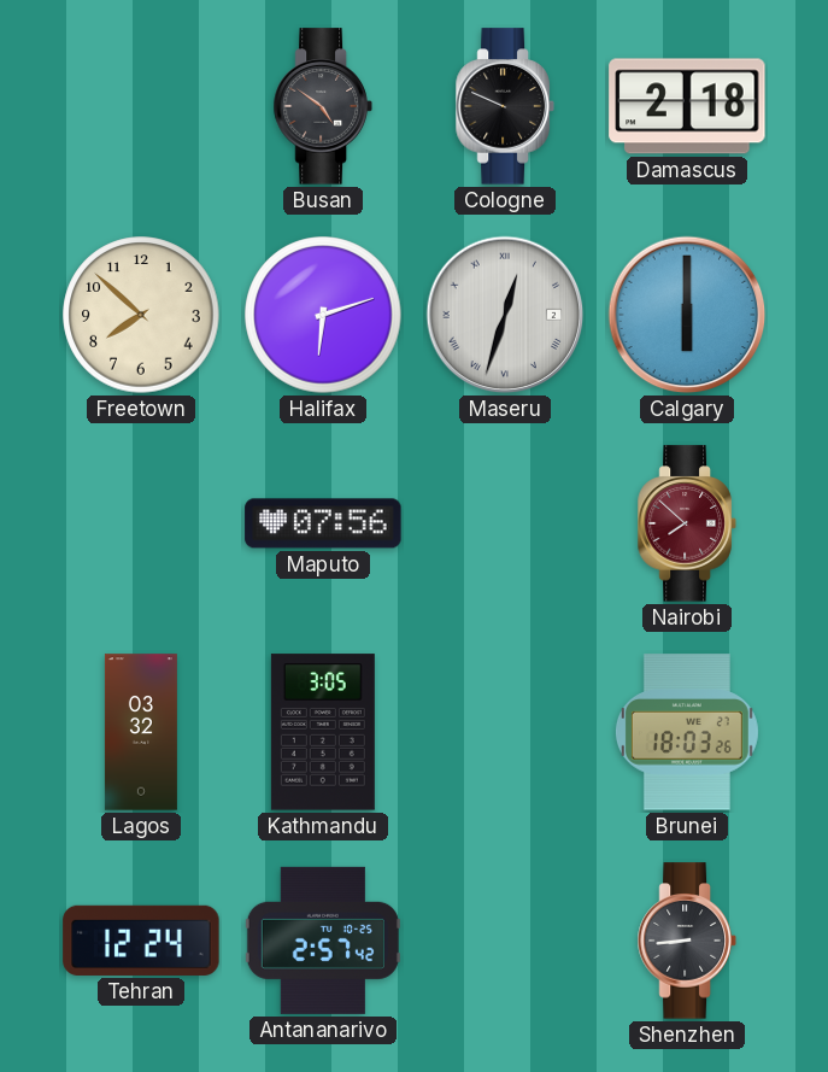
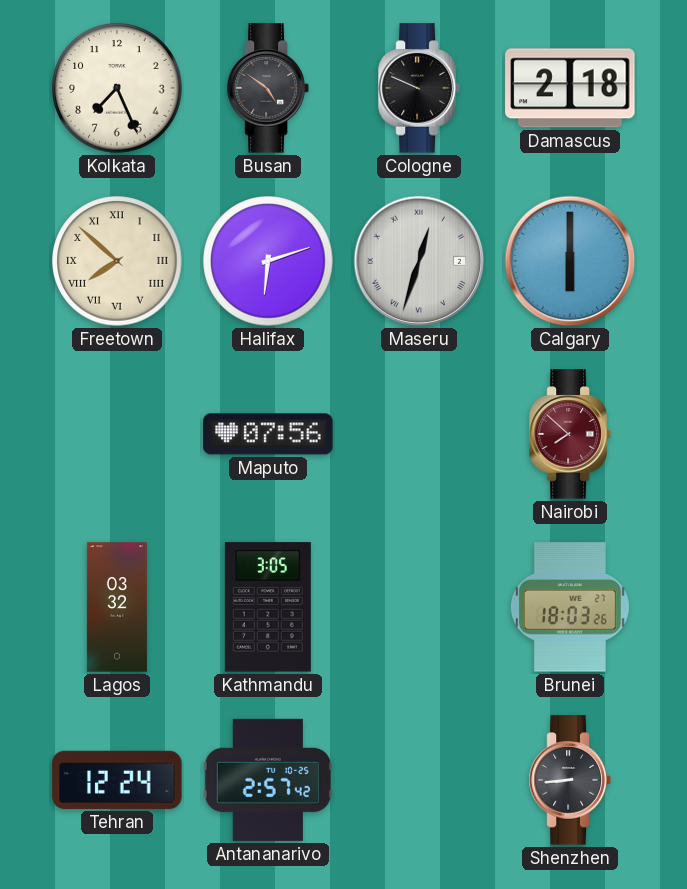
Kolkata: none -> 7:26
Freetown numerals: Arabic -> Roman
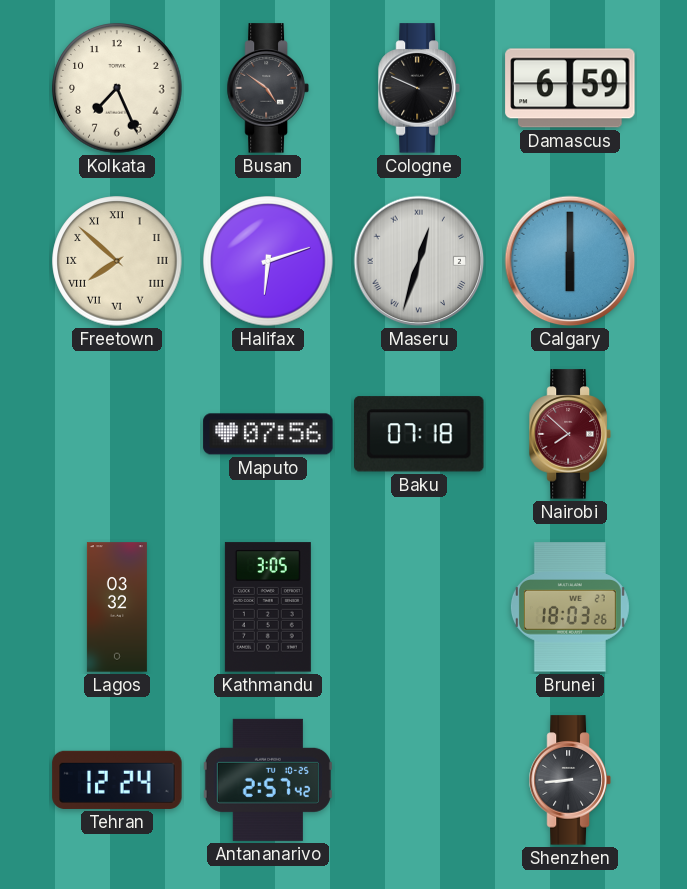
Damascus: 2:18 -> 6:59
Baku: none -> 07:18
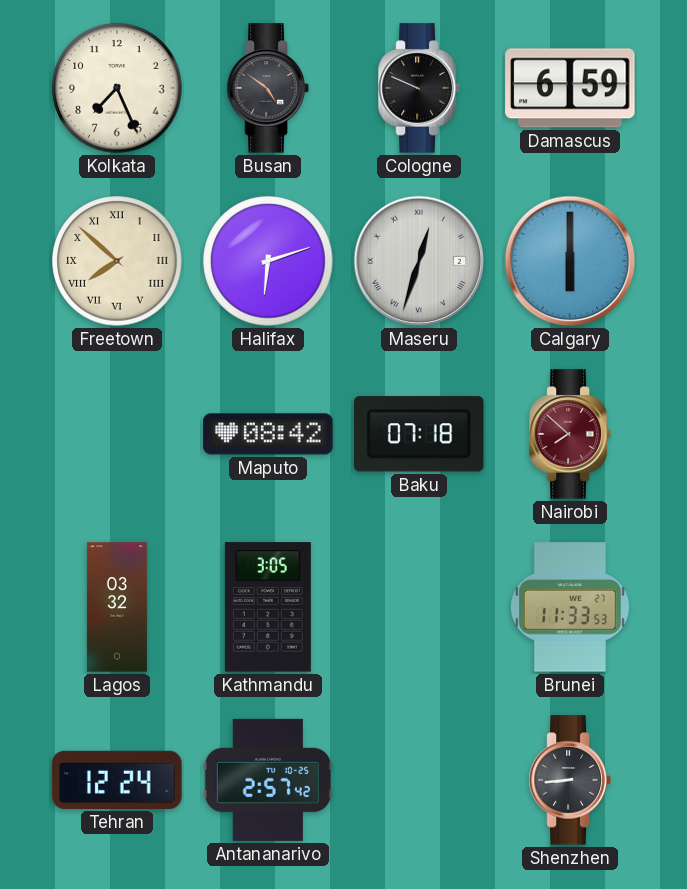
Maputo: 07:56 -> 08:42
Brunei: 18:03 -> 11:33
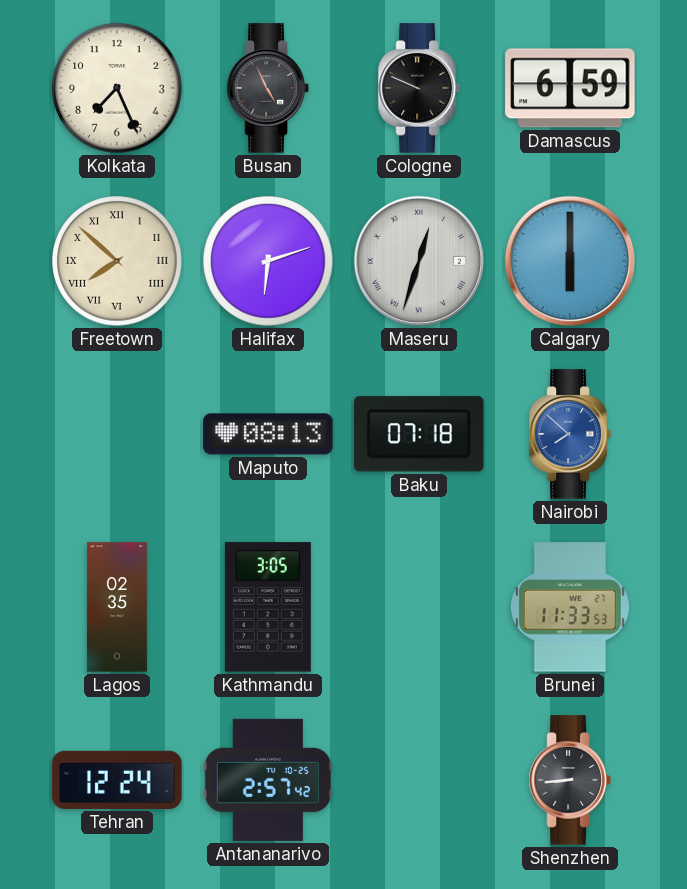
Busan: 4:51 -> 4:56
Maputo: 08:42 -> 08:13
Nairobi dial: burgundy -> blue
Lagos: 03:32 -> 02:35
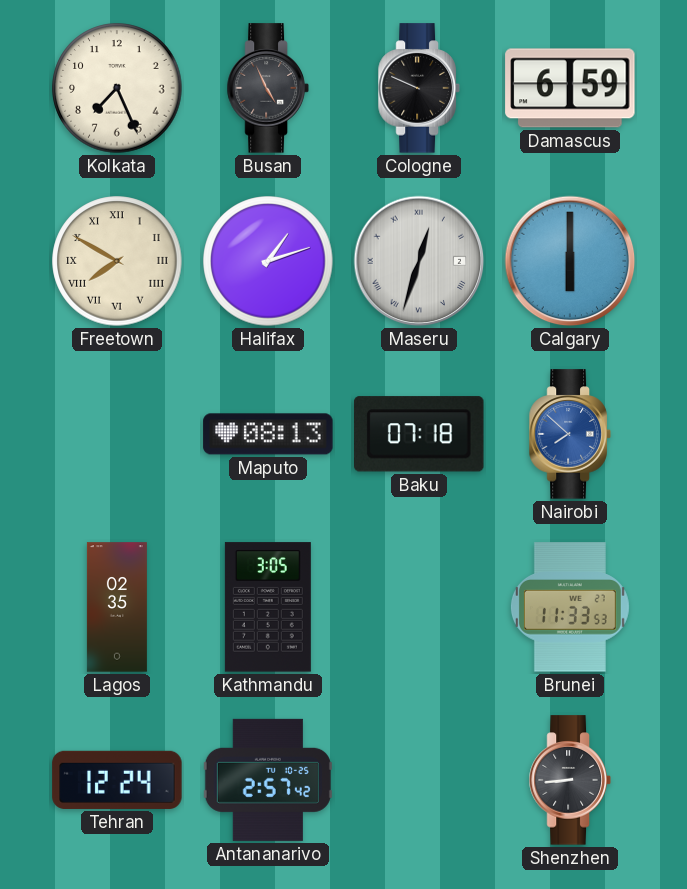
Freetown: 7:52 -> 7:50
Halifax: 6:12 -> 1:12
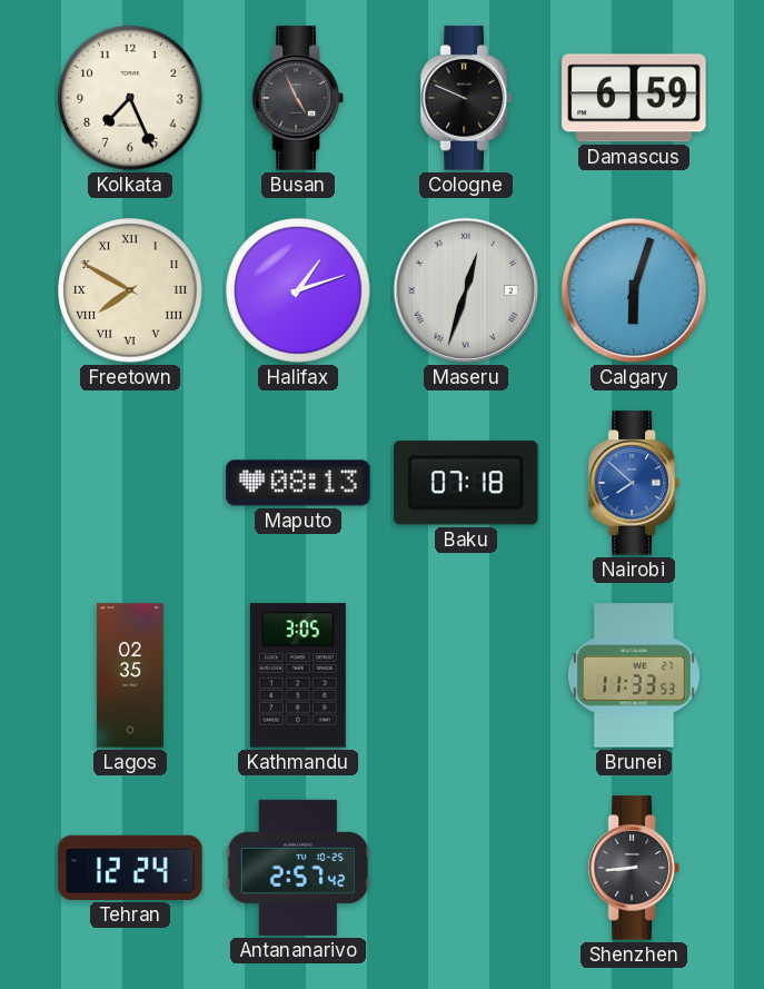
Calgary: 6:00 -> 6:03
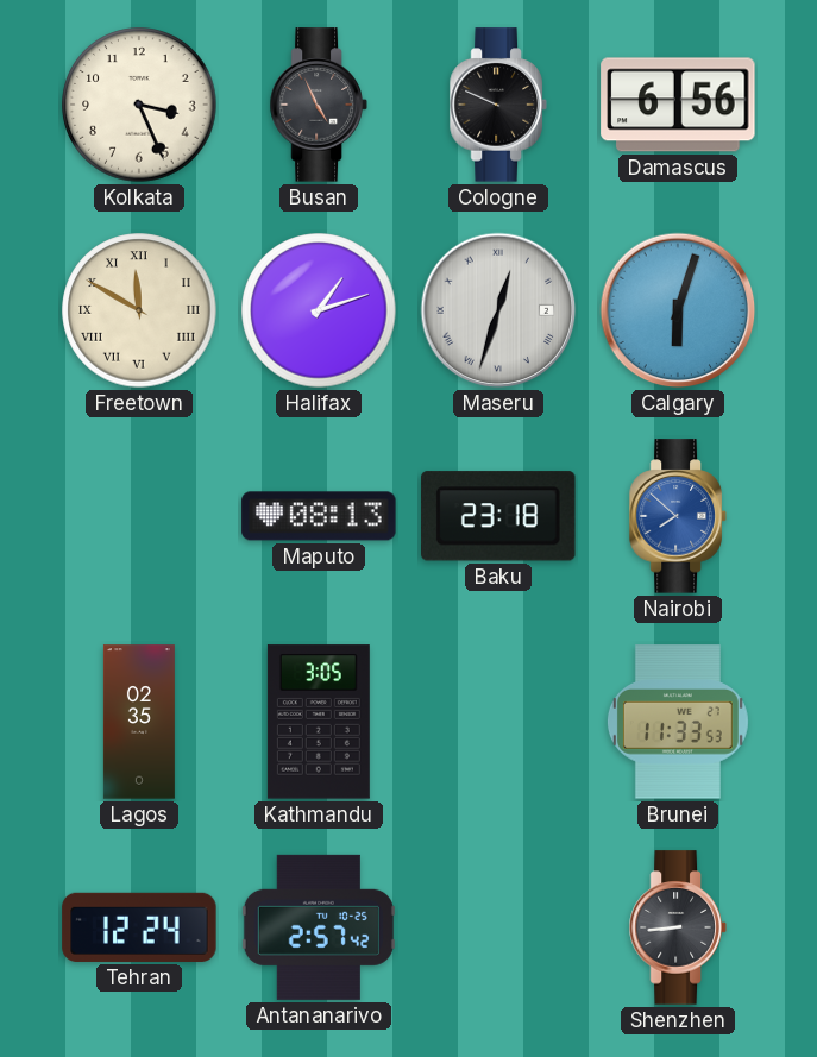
Kolkata: 7:26 -> 3:26
Damascus: 6:59 -> 6:56
Freetown: 7:50 -> 11:50
Baku: 07:18 -> 23:18
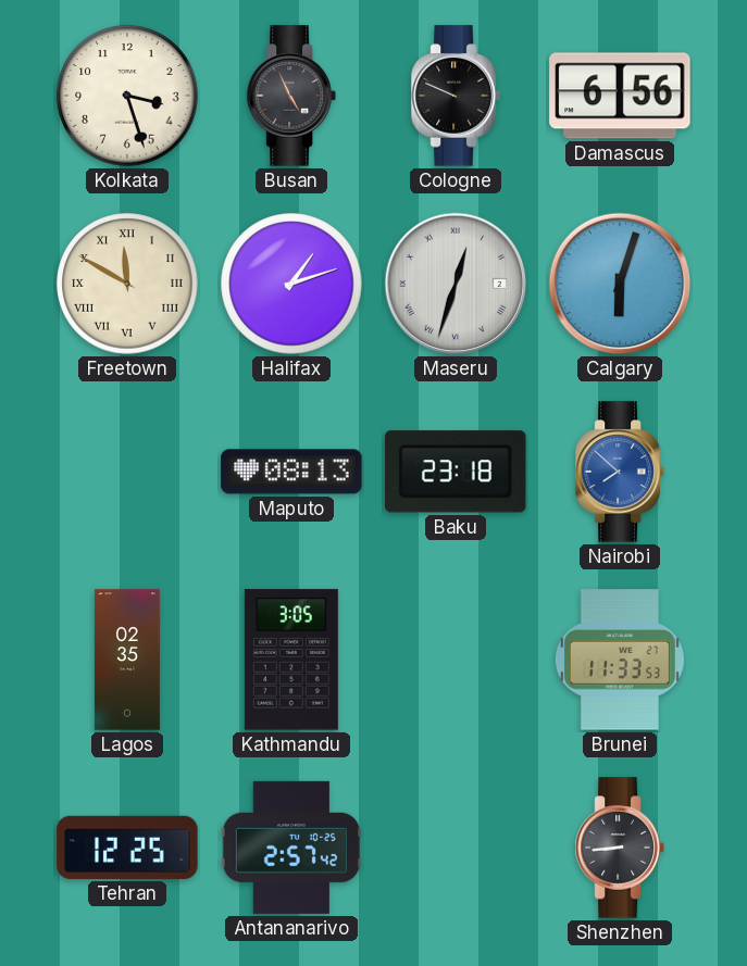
Kolkata: 3:26 -> 3:27
Tehran: 12:24 -> 12:25
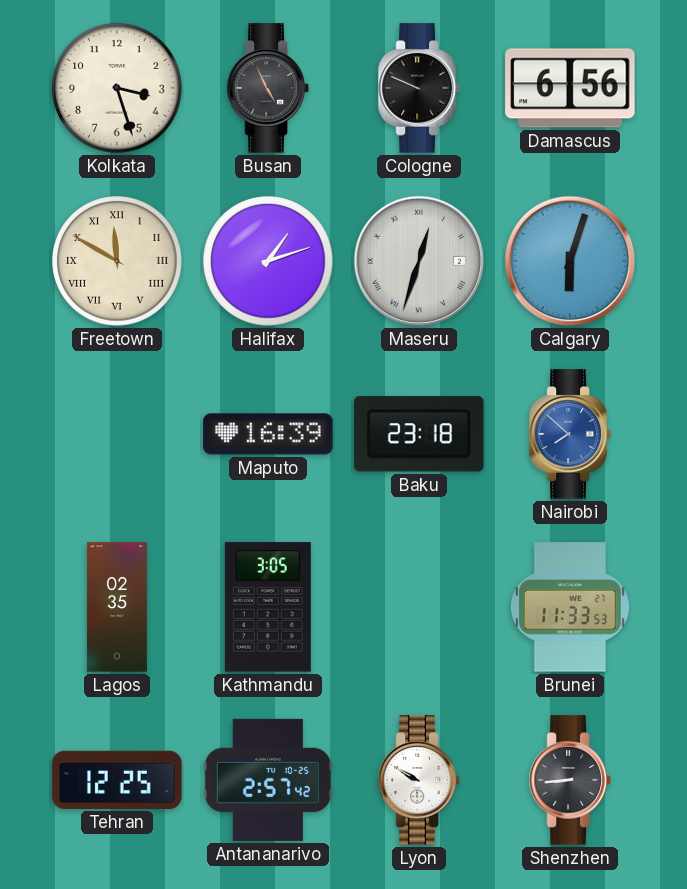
Maputo: 08:13 -> 16:39
Lyon: none -> 9:50
